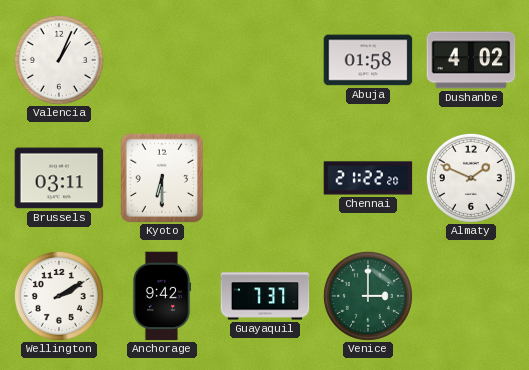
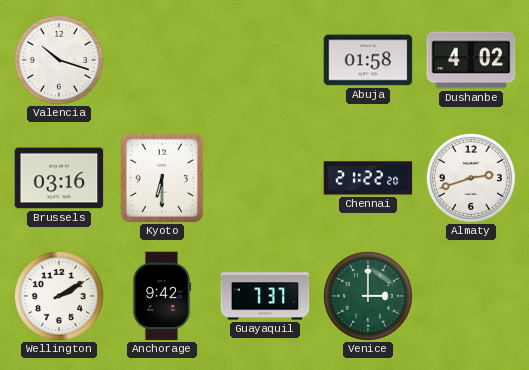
Valencia: 1:04 -> 10:18
Brussels: 03:11 -> 03:16
Almaty: 1:49 -> 2:42
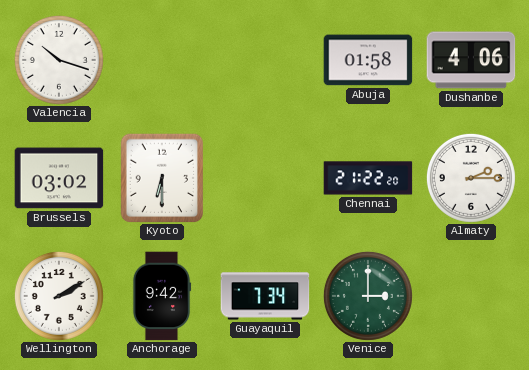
Dushanbe: 4:02 -> 4:06
Brussels: 03:16 -> 03:02
Almaty: 2:42 -> 2:15
Guayaquil: 7:37 -> 7:34
